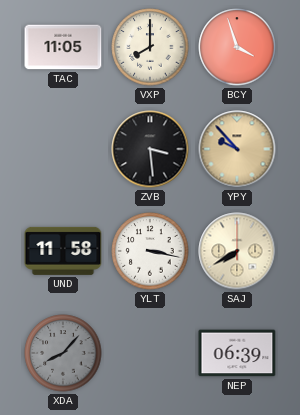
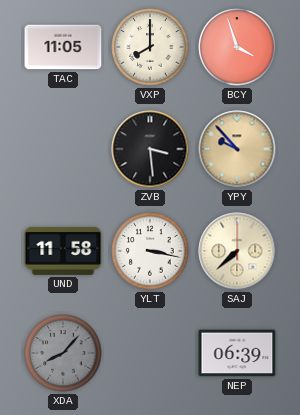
SAJ: 7:40 -> 7:38
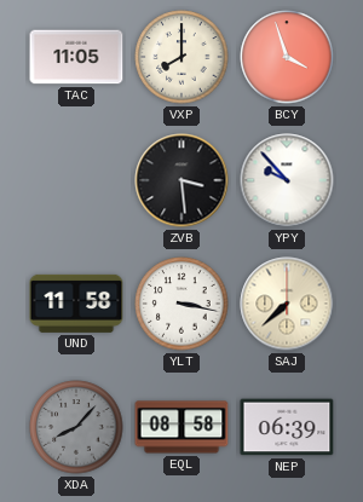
YPY dial: champagne -> white
EQL: none -> 08:58
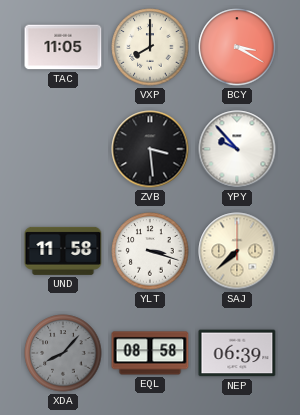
BCY: 3:57 -> 3:20
YLT: 3:17 -> 3:18
